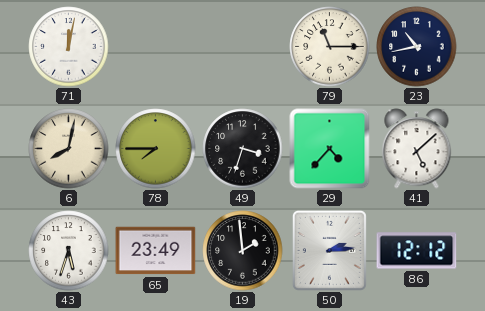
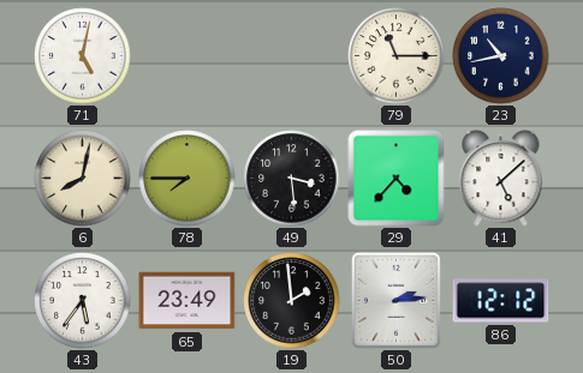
71: 12:02 -> 5:02
49: 3:33 -> 3:29
43: 5:33 -> 5:36
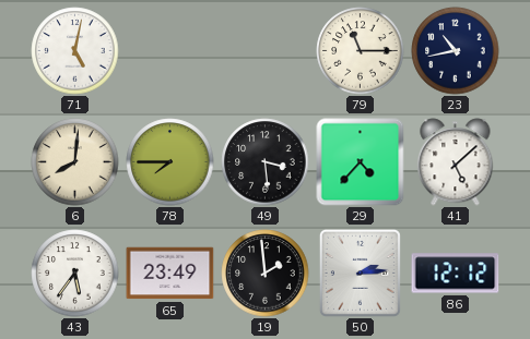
6: 8:02 -> 8:01
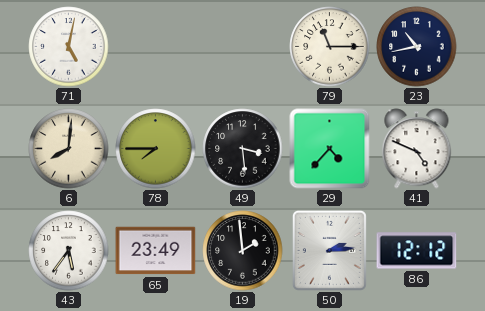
41: 5:08 -> 4:49
